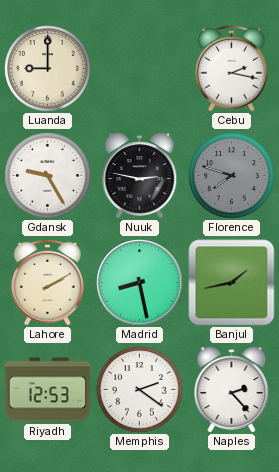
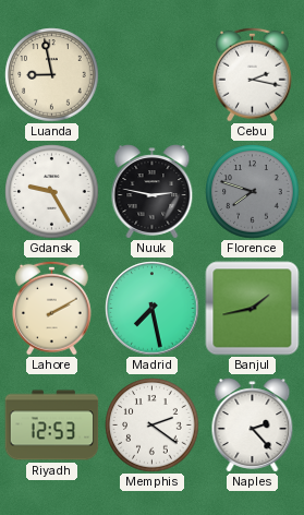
Luanda: 9:00 -> 8:58
Madrid: 8:28 -> 7:28
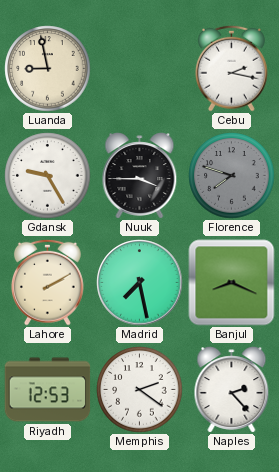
Nuuk: 2:47 -> 3:45
Banjul: 1:43 -> 8:19
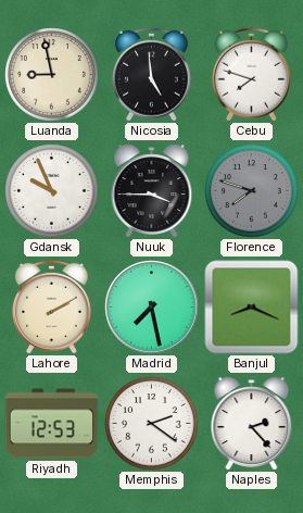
Nicosia: none -> 4:59
Cebu: 2:17 -> 7:48
Gdansk: 9:25 -> 9:56
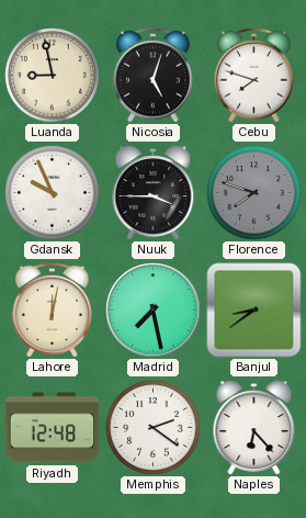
Nicosia: 4:59 -> 5:03
Lahore: 2:10 -> 12:02
Banjul: 8:19 -> 8:39
Riyadh: 12:53 -> 12:48
Naples: 2:23 -> 6:23
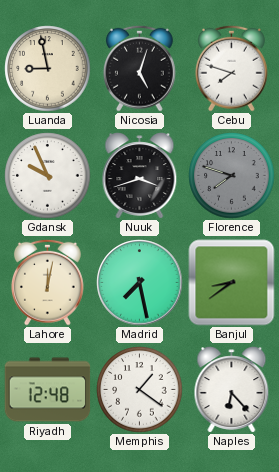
Nuuk: 3:45 -> 3:42
Memphis: 2:21 -> 1:21
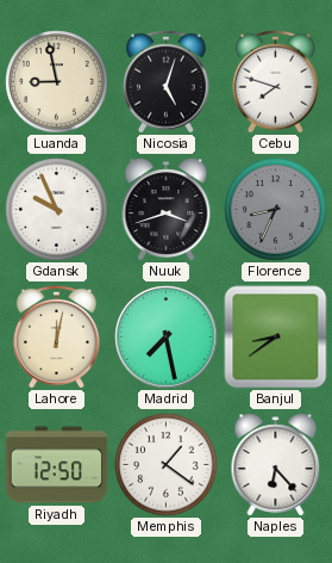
Florence: 7:48 -> 8:34
Riyadh: 12:48 -> 12:50
